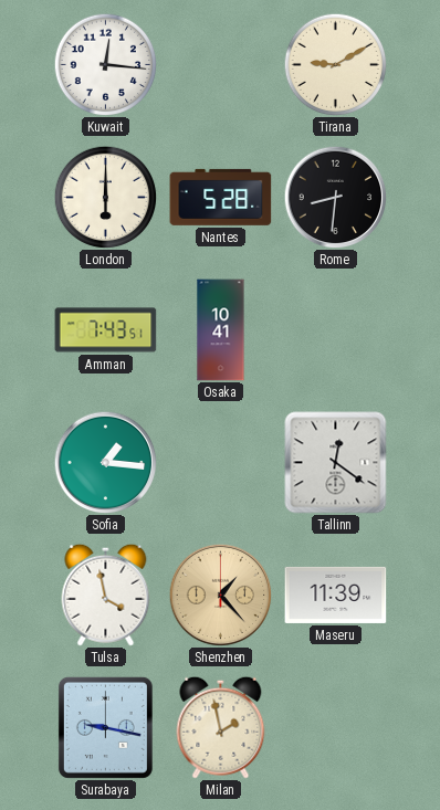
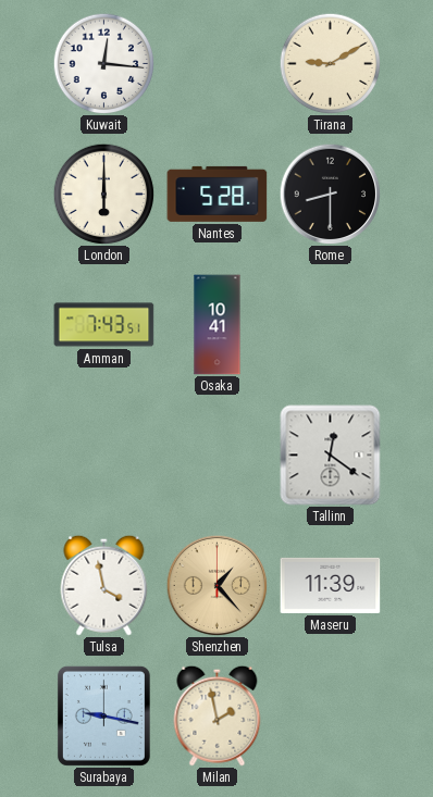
Rome: 8:31 -> 8:30
Sofia: 1:16 -> none
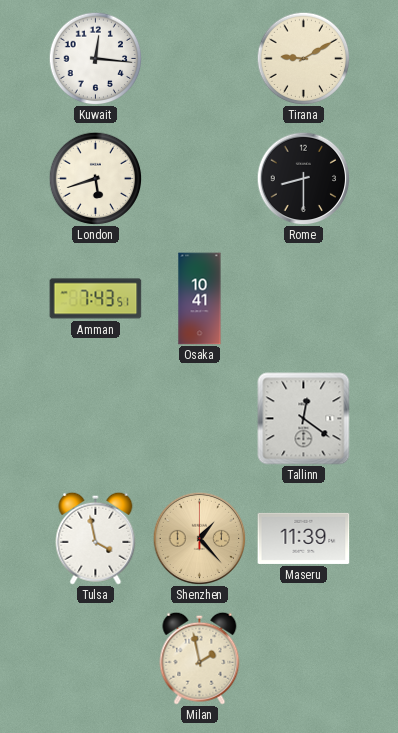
London: 6:00 -> 5:42
Nantes: 5:28 -> none
Surabaya: 9:17 -> none
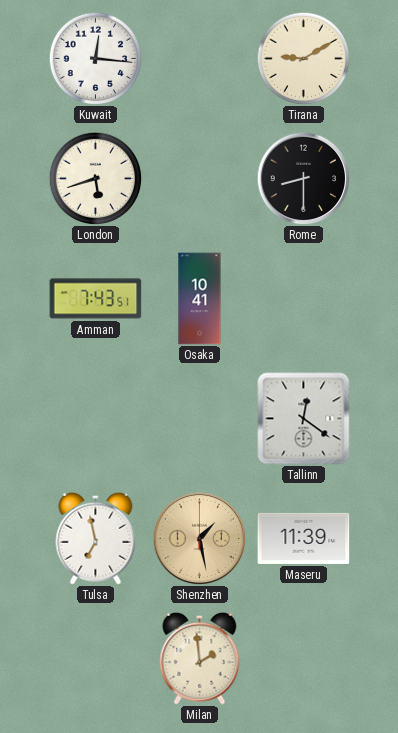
Tulsa: 3:58 -> 6:58
Shenzhen: 1:23 -> 1:28
Milan: 1:58 -> 1:59
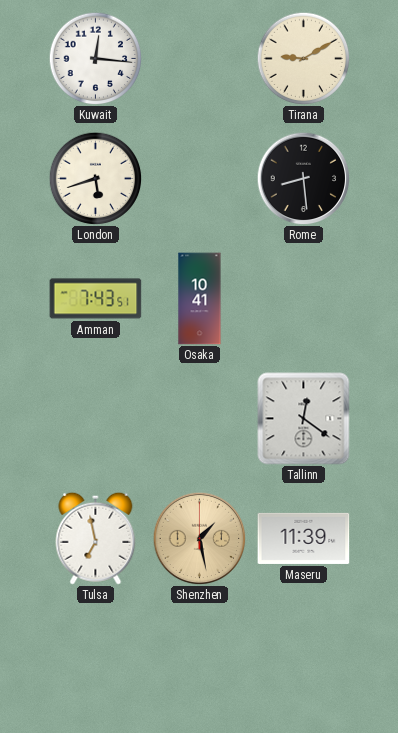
Rome: 8:30 -> 8:29
Milan: 1:59 -> none
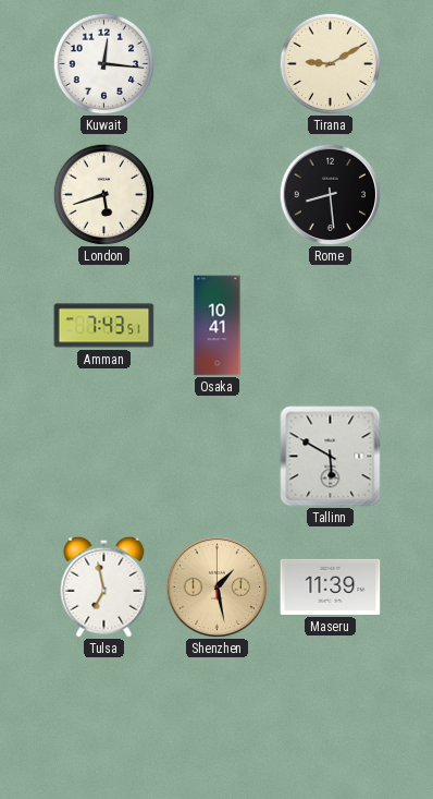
Tallinn: 12:21 -> 5:50
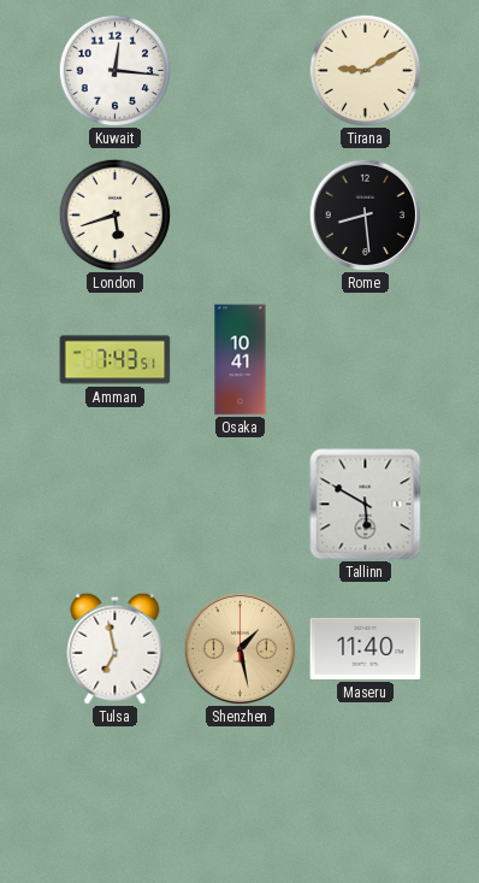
Maseru: 11:39 -> 11:40
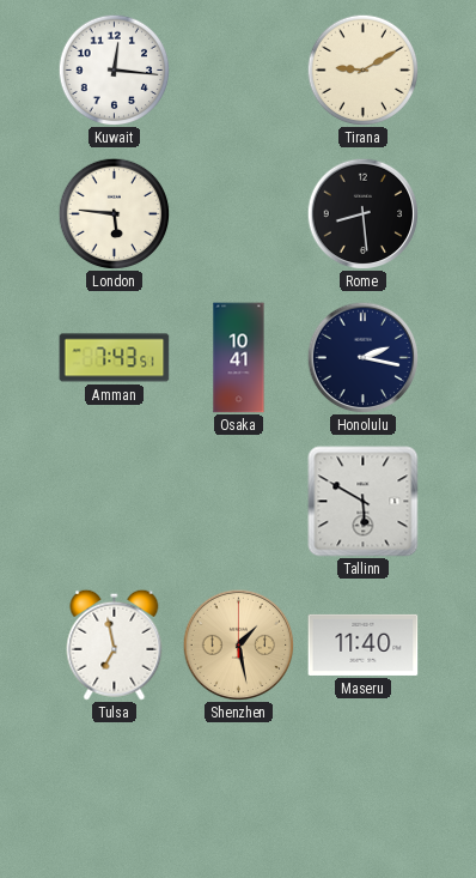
London: 5:42 -> 5:46
Honolulu: none -> 2:17
